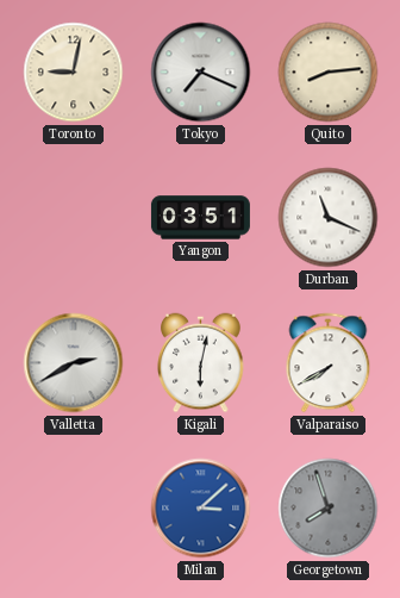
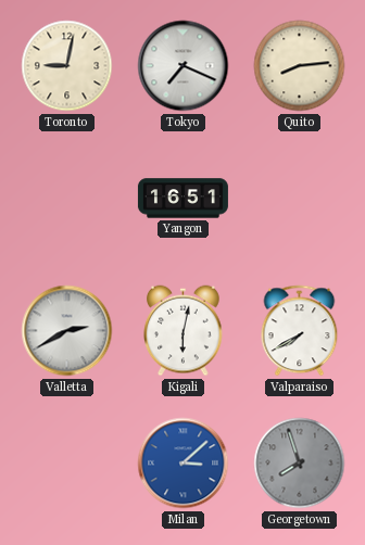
Yangon: 03:51 -> 16:51
Durban: 11:19 -> none
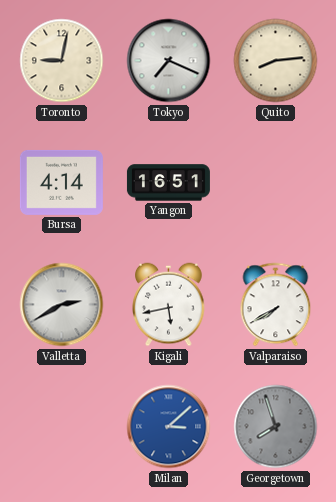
Bursa: none -> 4:14
Kigali: 6:02 -> 5:43
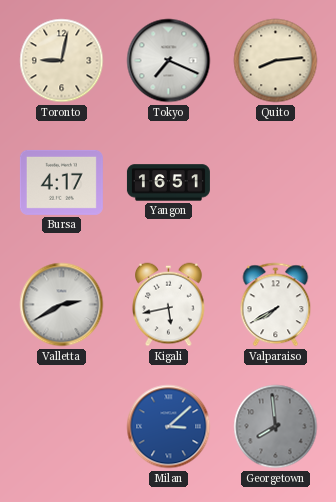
Bursa: 4:14 -> 4:17
Georgetown: 7:57 -> 7:59
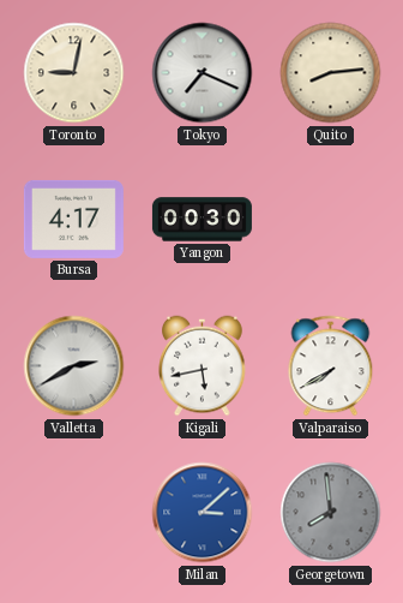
Yangon: 16:51 -> 00:30
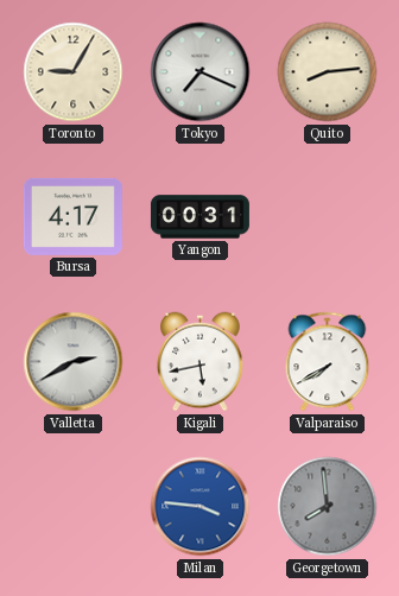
Toronto: 9:02 -> 9:05
Yangon: 00:30 -> 00:31
Milan: 3:08 -> 3:46
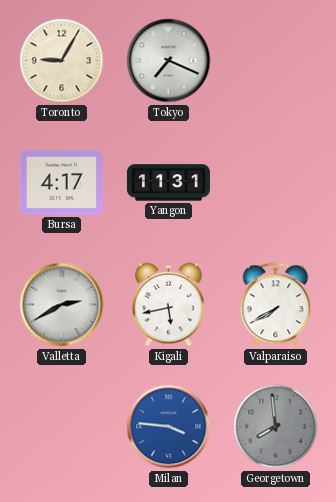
Quito: 8:14 -> none
Yangon: 00:31 -> 11:31
